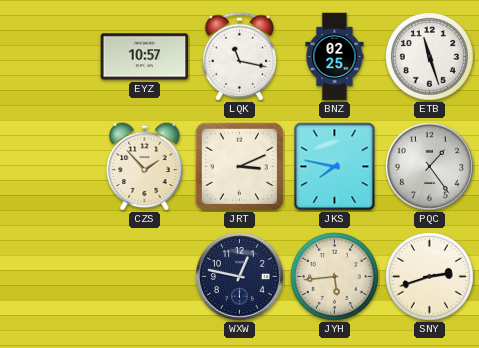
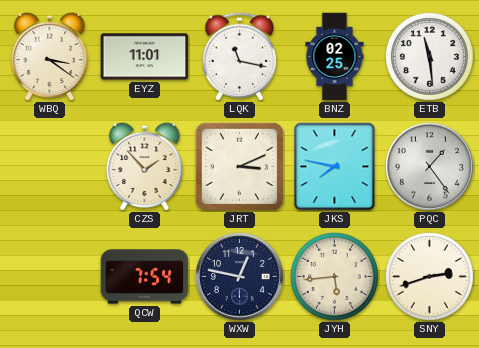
WBQ: none -> 3:21
EYZ: 10:57 -> 11:01
ETB: 11:27 -> 11:29
QCW: none -> 7:54
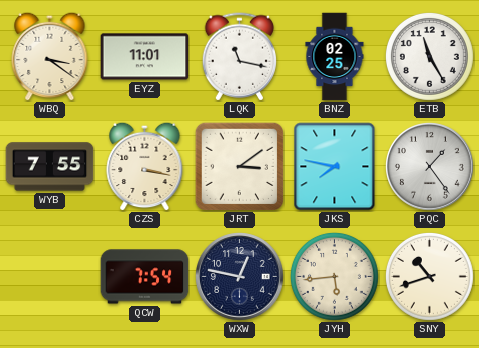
ETB: 11:29 -> 11:25
WYB: none -> 7:55
CZS: 1:53 -> 3:17
JRT: 3:11 -> 3:09
SNY: 2:42 -> 10:42
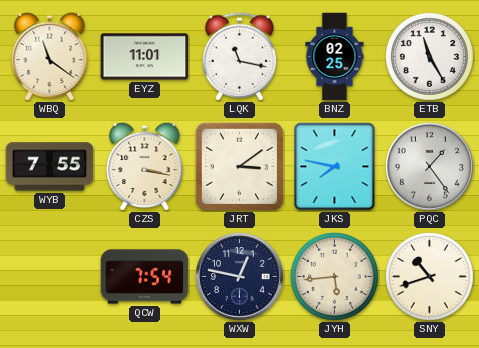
WBQ: 3:21 -> 11:21
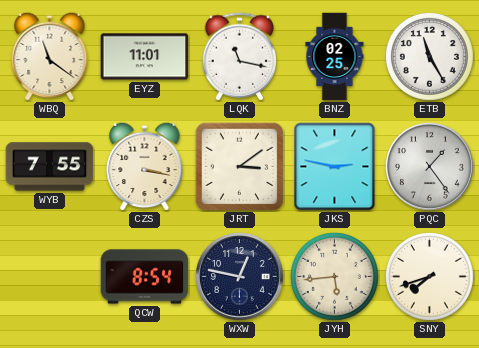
JKS: 7:47 -> 2:47
QCW: 7:54 -> 8:54
SNY: 10:42 -> 7:42
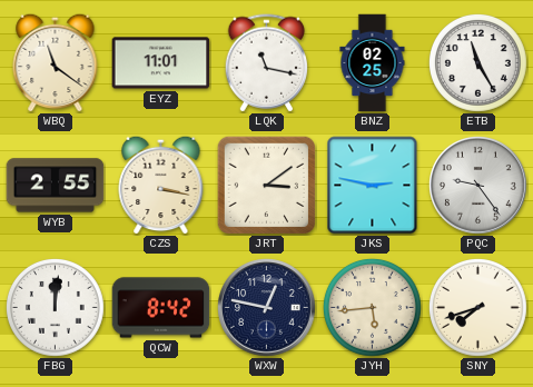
WYB: 7:55 -> 2:55
PQC: 1:24 -> 9:24
FBG: none -> 12:01
QCW: 8:54 -> 8:42
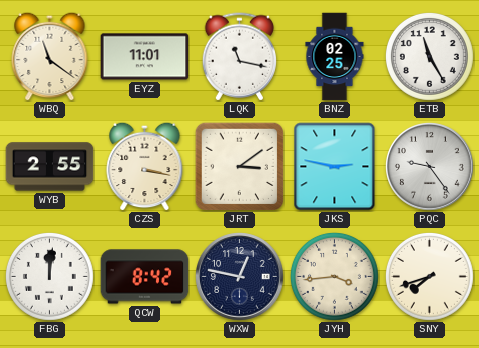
JYH: 5:44 -> 3:44
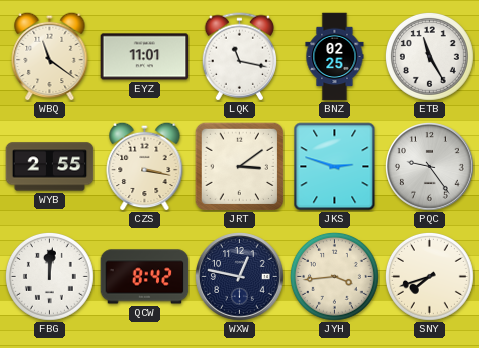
JKS: 2:47 -> 2:48
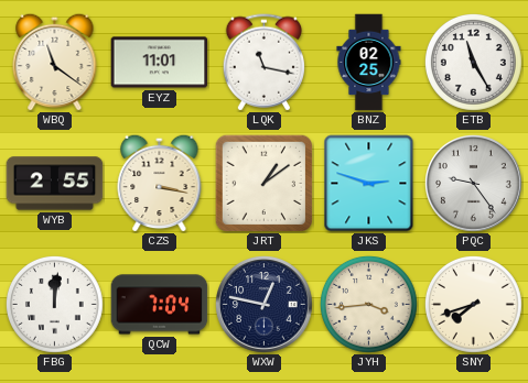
JRT: 3:09 -> 1:09
QCW: 8:42 -> 7:04
